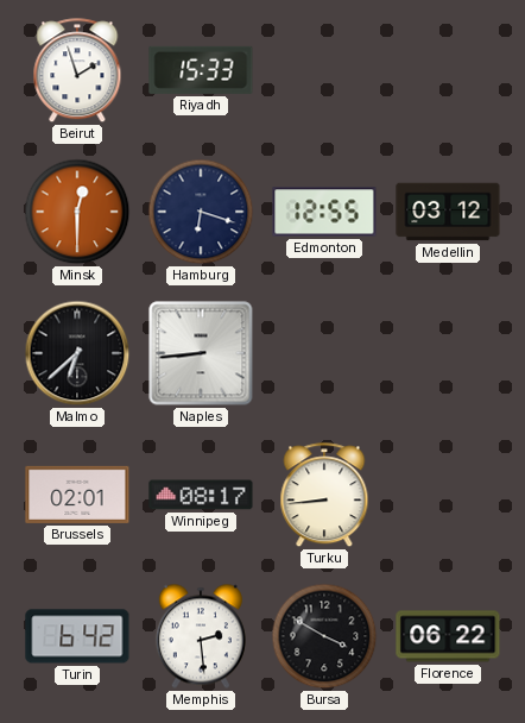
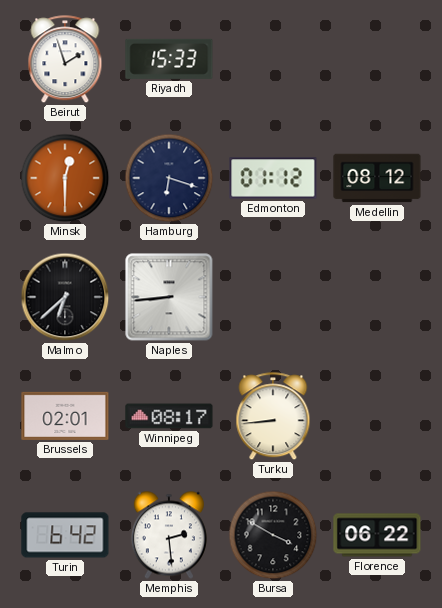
Edmonton: 12:55 -> 01:12
Medellin: 03:12 -> 08:12
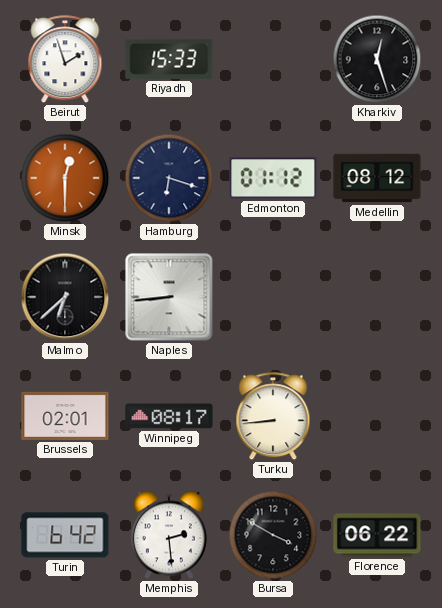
Kharkiv: none -> 12:27
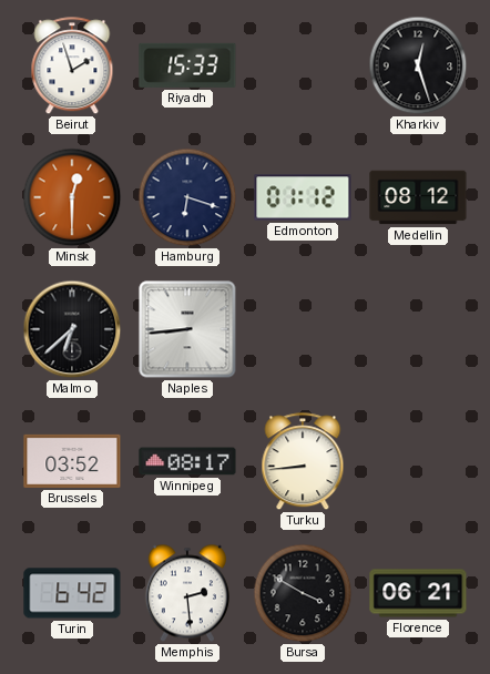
Brussels: 02:01 -> 03:52
Florence: 06:22 -> 06:21
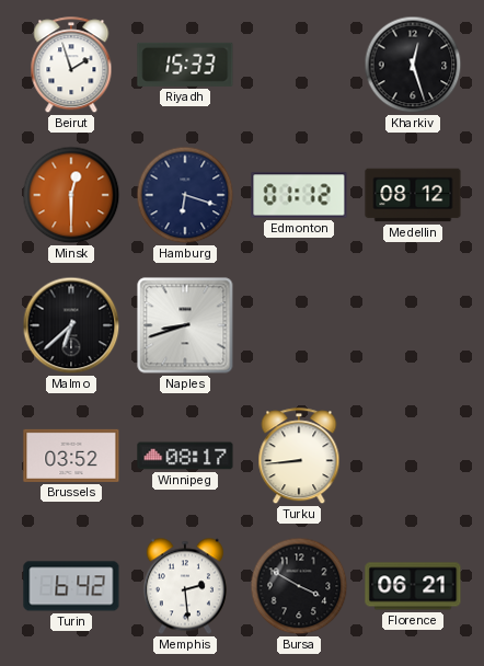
Naples: 8:44 -> 8:42
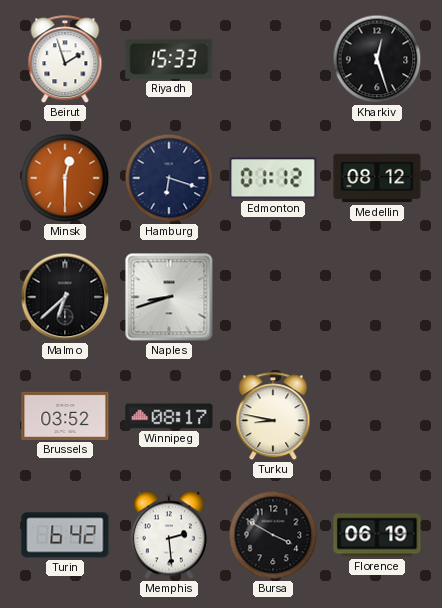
Turku: 8:44 -> 8:47
Florence: 06:21 -> 06:19
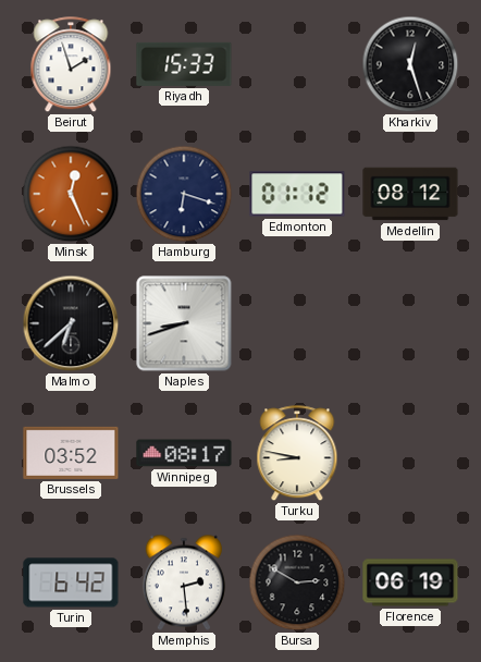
Minsk: 12:30 -> 12:26
Bursa: 3:50 -> 2:50
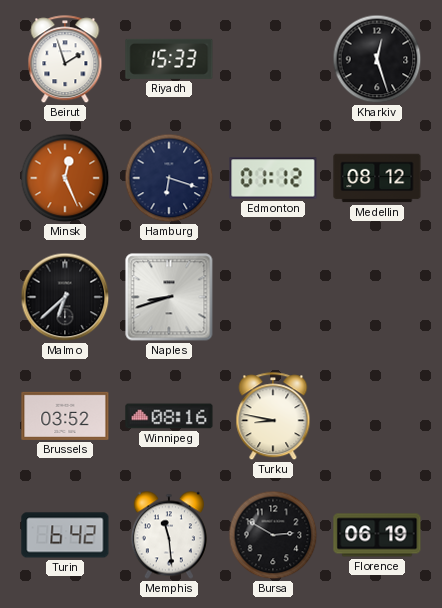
Winnipeg: 08:17 -> 08:16
Memphis: 2:29 -> 11:29
